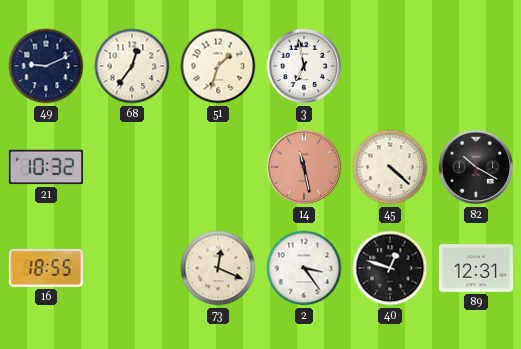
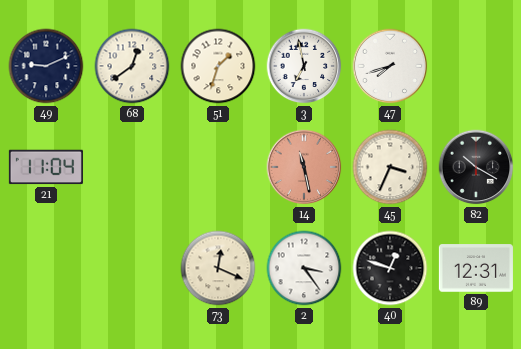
68: 12:36 -> 12:39
47: none -> 7:42
21: 10:32 -> 11:04
45: 4:22 -> 3:34
16: 18:55 -> none
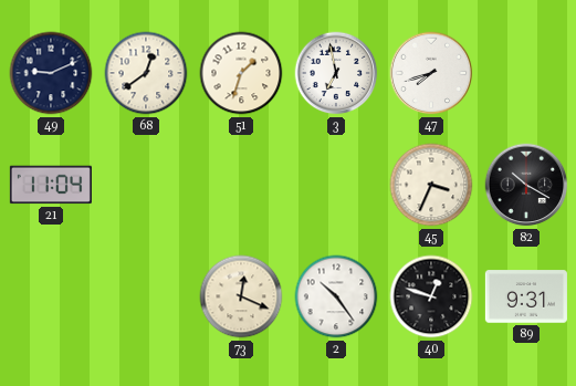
14: 11:28 -> none
2: 3:24 -> 10:24
89: 12:31 -> 9:31
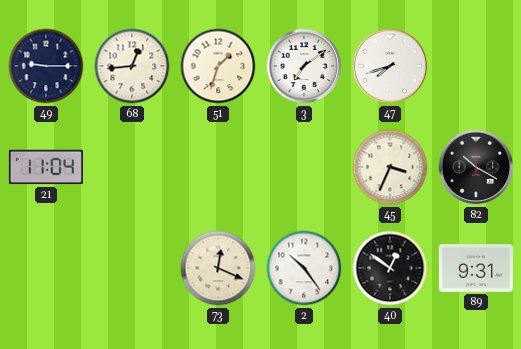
49: 9:11 -> 9:15
68: 12:39 -> 12:44
3: 6:58 -> 7:09
40: 12:48 -> 12:51
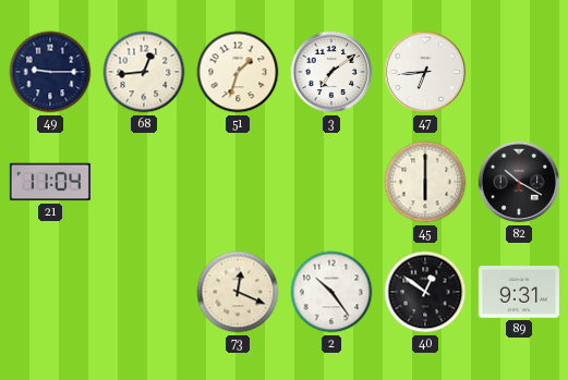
47: 7:42 -> 6:44
45: 3:34 -> 6:00
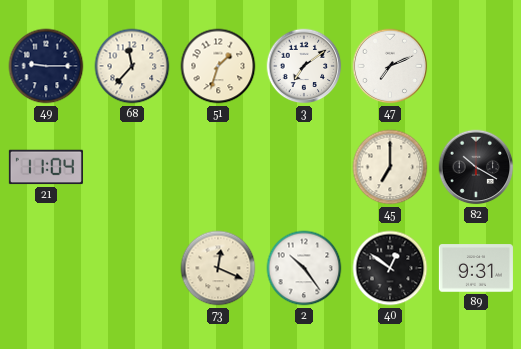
68: 12:44 -> 11:37
47: 6:44 -> 7:11
45: 6:00 -> 7:00
